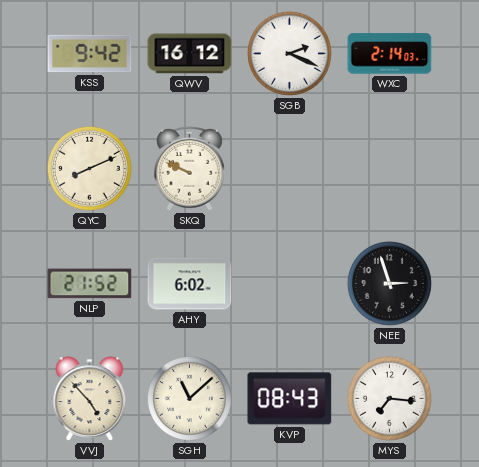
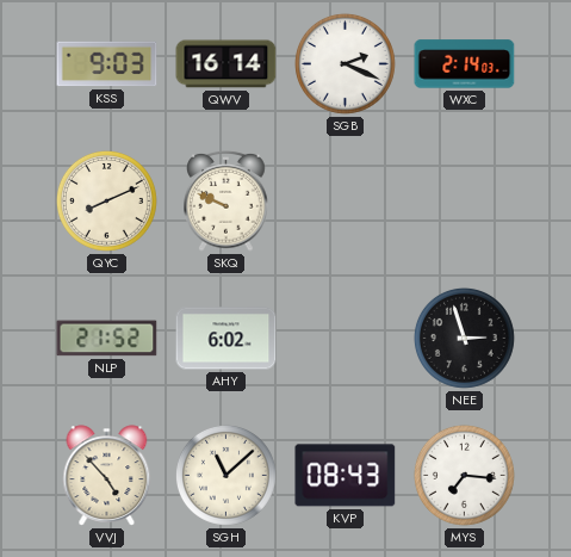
KSS: 9:42 -> 9:03
QWV: 16:12 -> 16:14
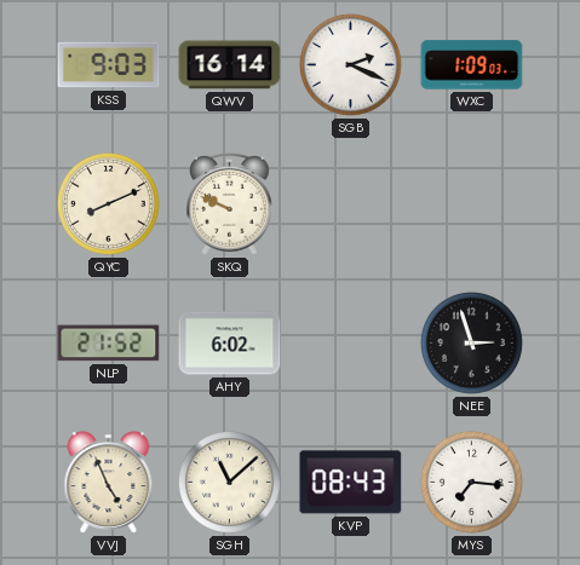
WXC: 2:14 -> 1:09
VVJ: 4:53 -> 4:56
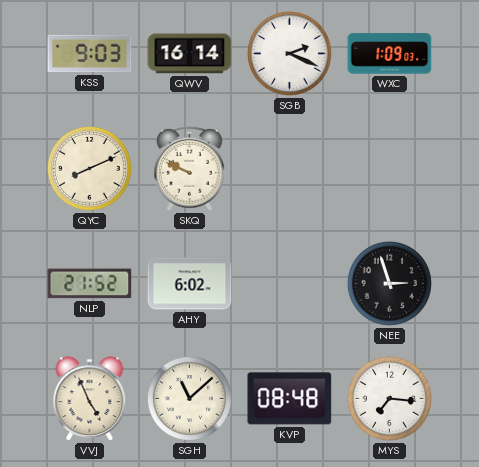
KVP: 08:43 -> 08:48
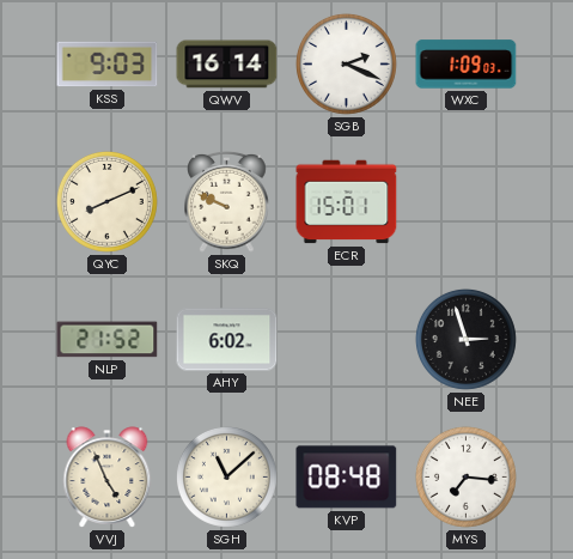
ECR: none -> 15:01
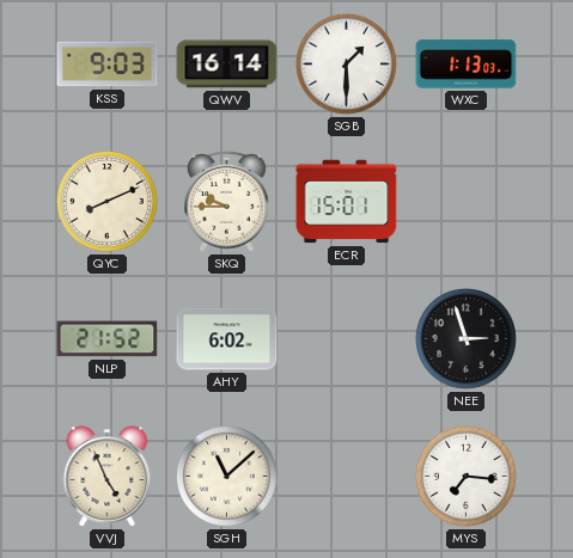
SGB: 2:19 -> 1:30
WXC: 1:09 -> 1:13
SKQ: 9:49 -> 9:45
KVP: 08:48 -> none
